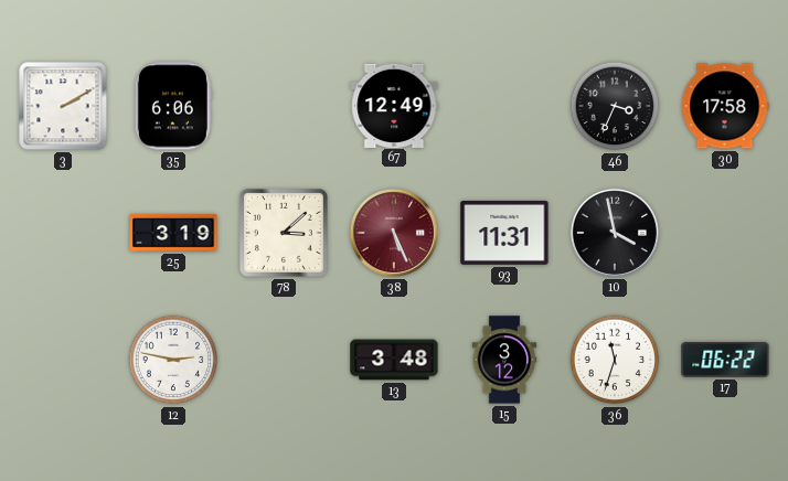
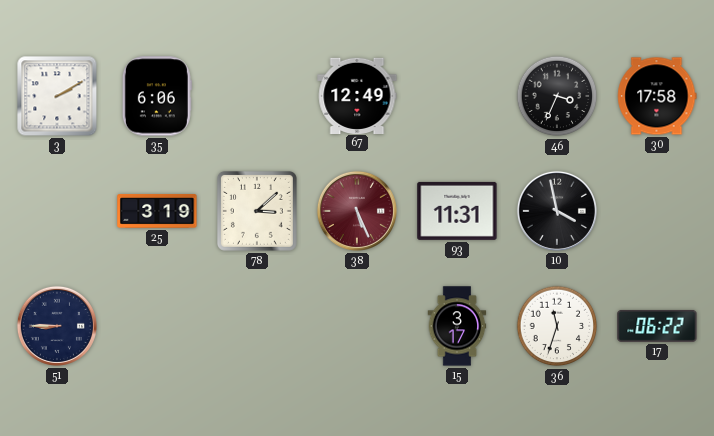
51: none -> 8:45
12: 2:47 -> none
13: 3:48 -> none
15: 3:12 -> 3:17
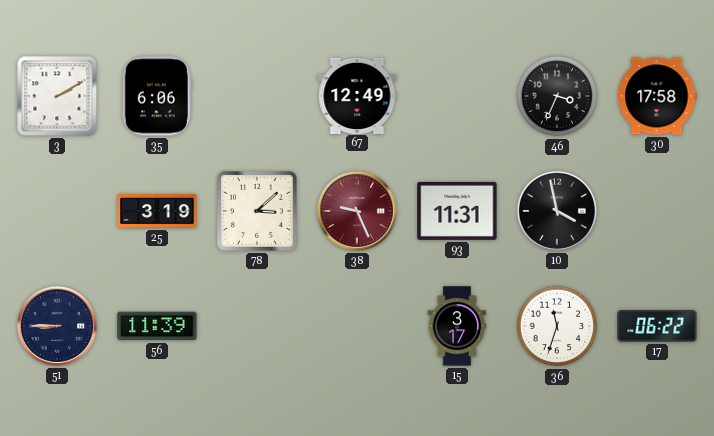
38: 5:26 -> 9:26
56: none -> 11:39
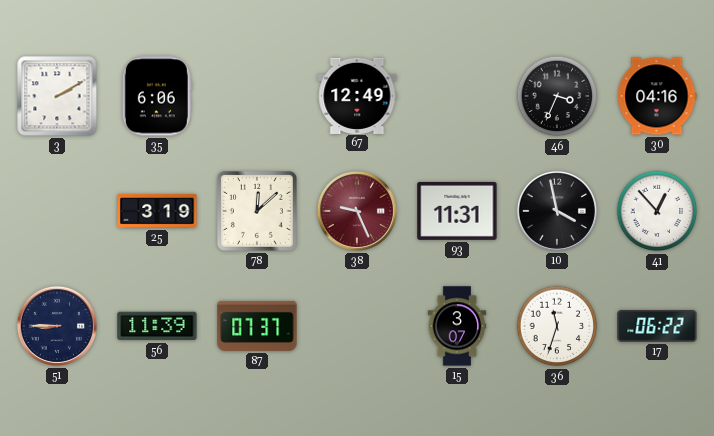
30: 17:58 -> 04:16
78: 3:08 -> 12:08
41: none -> 12:53
87: none -> 07:37
15: 3:17 -> 3:07
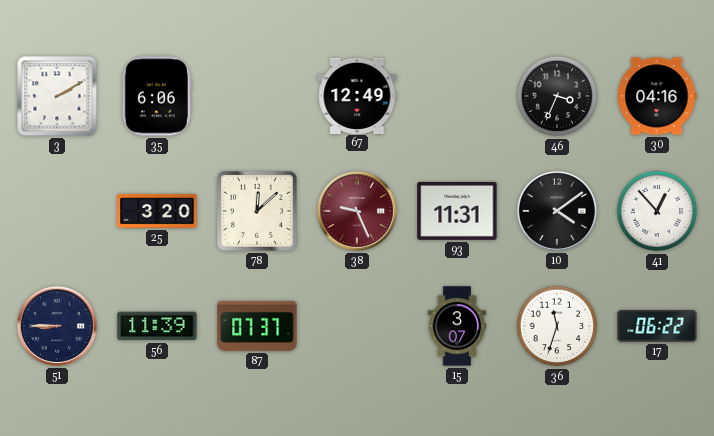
25: 3:19 -> 3:20
10: 3:58 -> 4:09
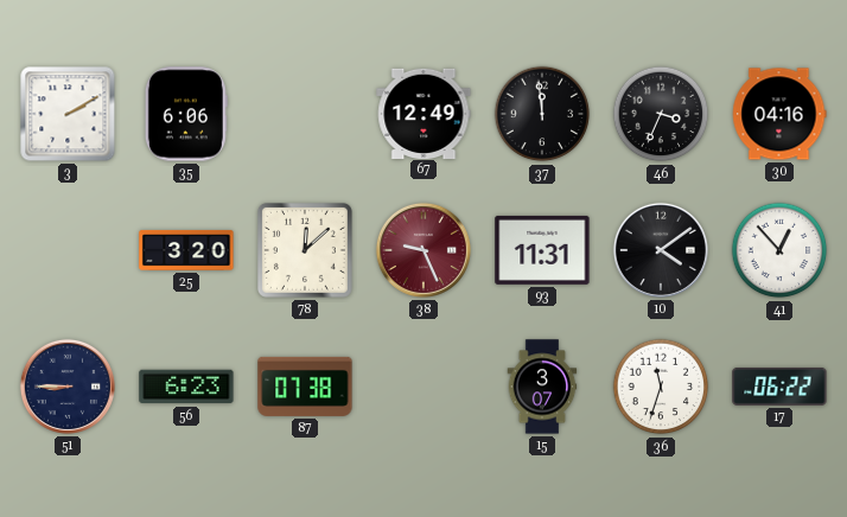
37: none -> 11:59
56: 11:39 -> 6:23
87: 07:37 -> 07:38
